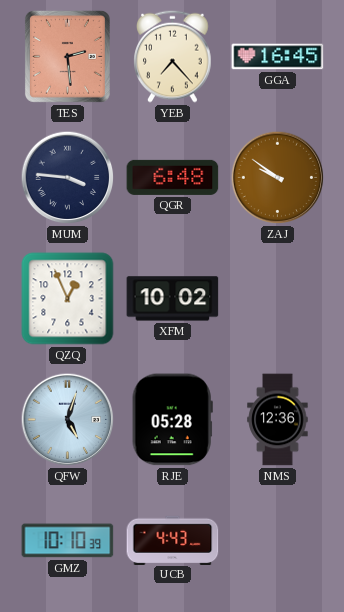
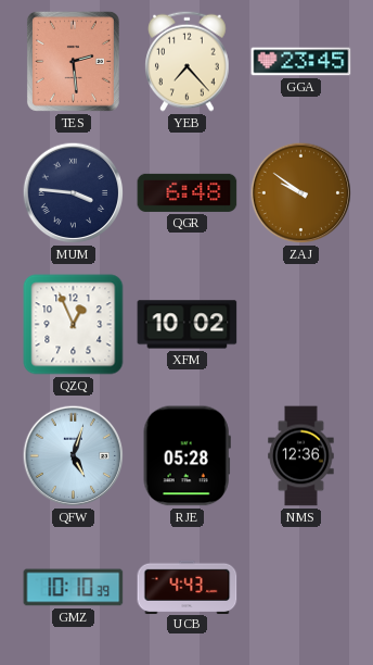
GGA: 16:45 -> 23:45
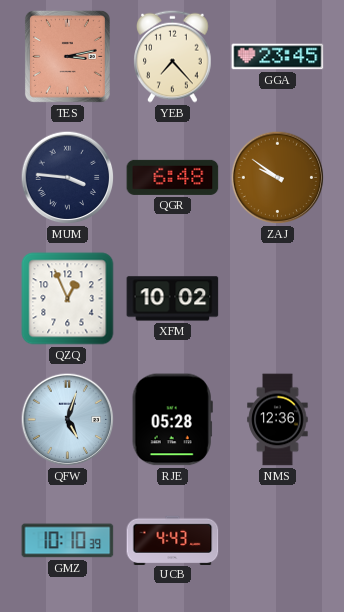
TES: 2:29 -> 3:13
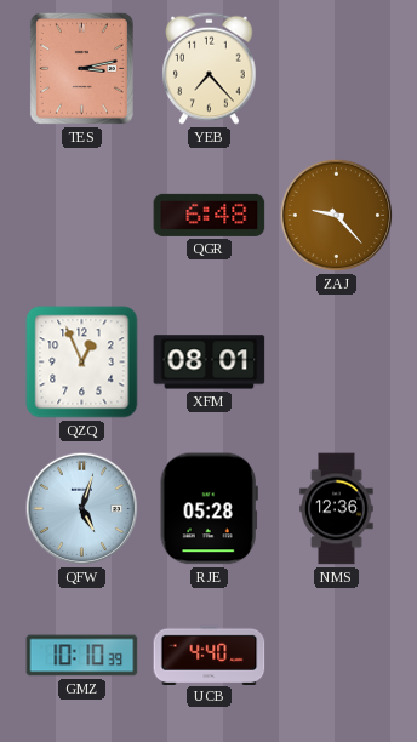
GGA: 23:45 -> none
MUM: 3:46 -> none
ZAJ: 9:51 -> 9:23
XFM: 10:02 -> 08:01
UCB: 4:43 -> 4:40
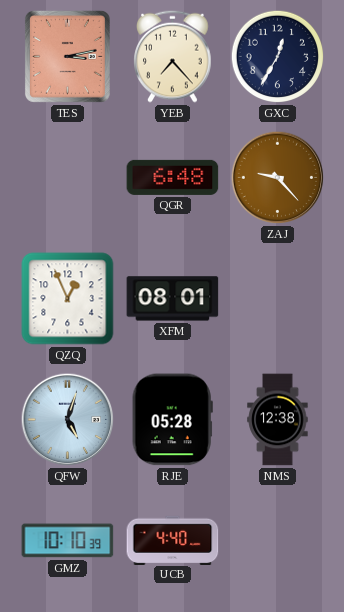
GXC: none -> 12:35
NMS: 12:36 -> 12:38
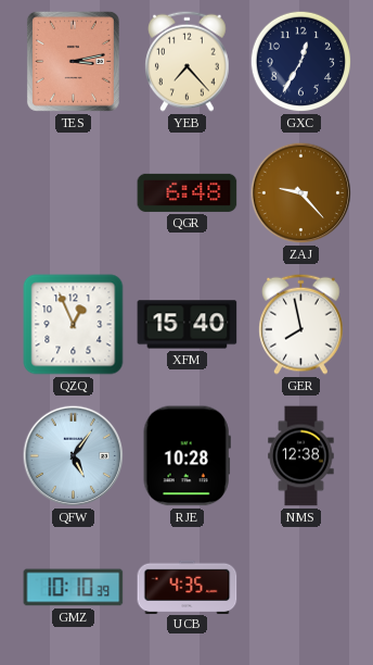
XFM: 08:01 -> 15:40
GER: none -> 7:58
QFW: 5:03 -> 5:06
RJE: 05:28 -> 10:28
UCB: 4:40 -> 4:35
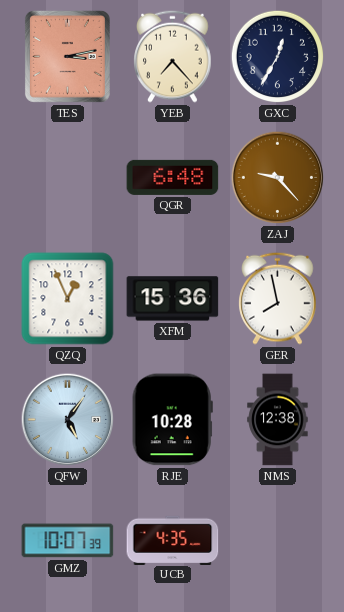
XFM: 15:40 -> 15:36
GMZ: 10:10 -> 10:07
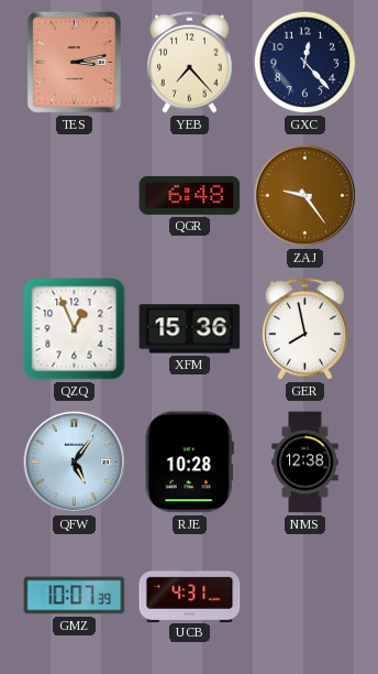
GXC: 12:35 -> 12:23
ZAJ: 9:23 -> 9:24
UCB: 4:35 -> 4:31
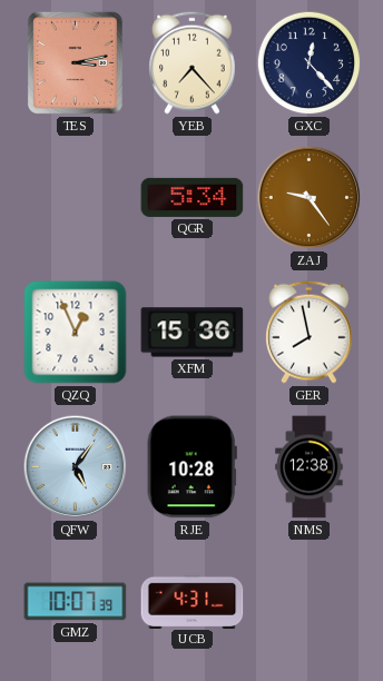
QGR: 6:48 -> 5:34
